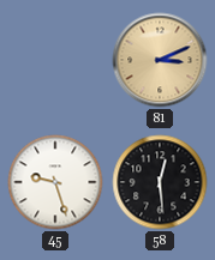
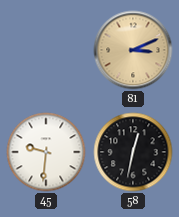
45: 9:27 -> 9:31
58: 12:29 -> 12:32
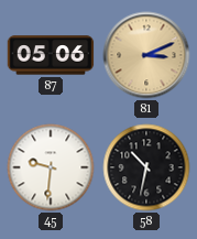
87: none -> 05:06
58: 12:32 -> 10:32
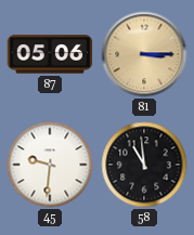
81: 3:11 -> 3:15
58: 10:32 -> 10:59
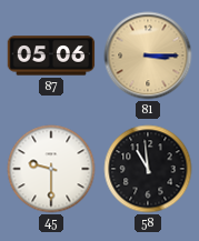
45: 9:31 -> 9:30
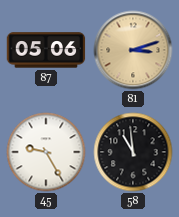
81: 3:15 -> 3:12
45: 9:30 -> 9:25
